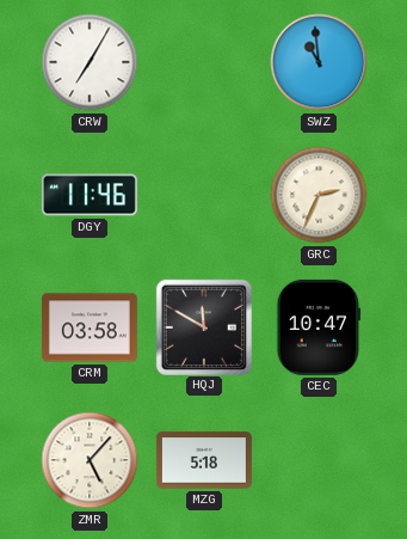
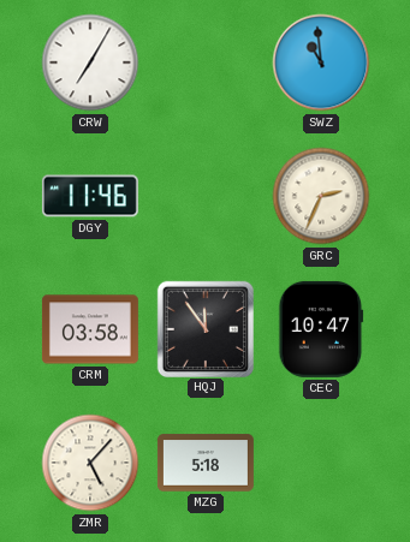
HQJ: 11:50 -> 11:54
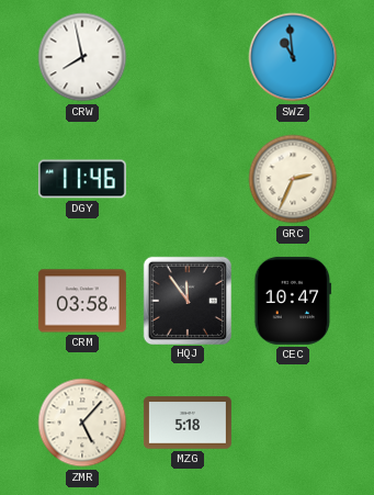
CRW: 7:05 -> 7:58
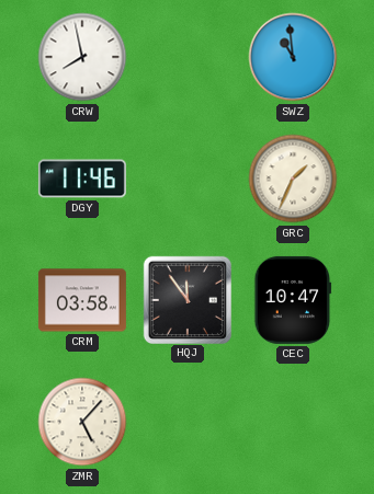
GRC: 2:34 -> 1:34
MZG: 5:18 -> none
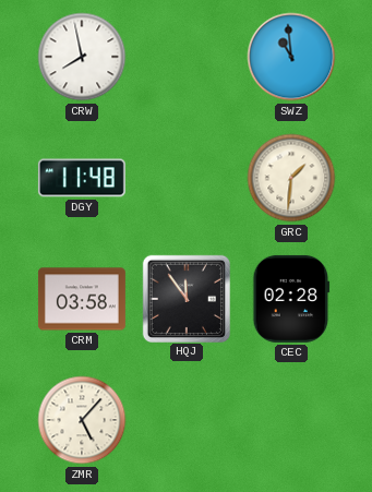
DGY: 11:46 -> 11:48
GRC: 1:34 -> 1:31
CEC: 10:47 -> 02:28
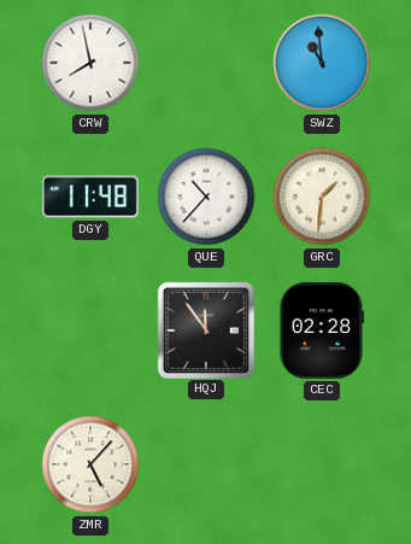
QUE: none -> 10:37
CRM: 03:58 -> none
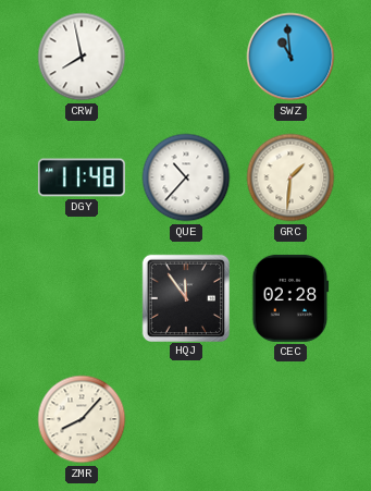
ZMR: 5:07 -> 8:07
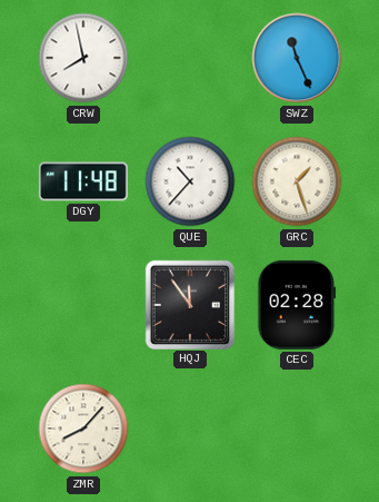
SWZ: 10:59 -> 11:26
GRC: 1:31 -> 1:27
